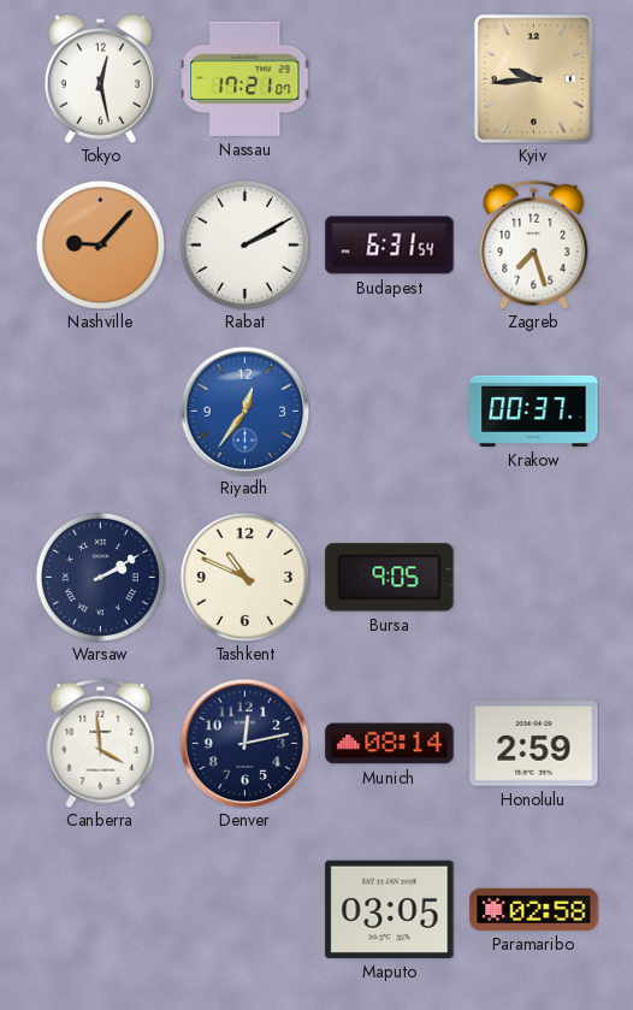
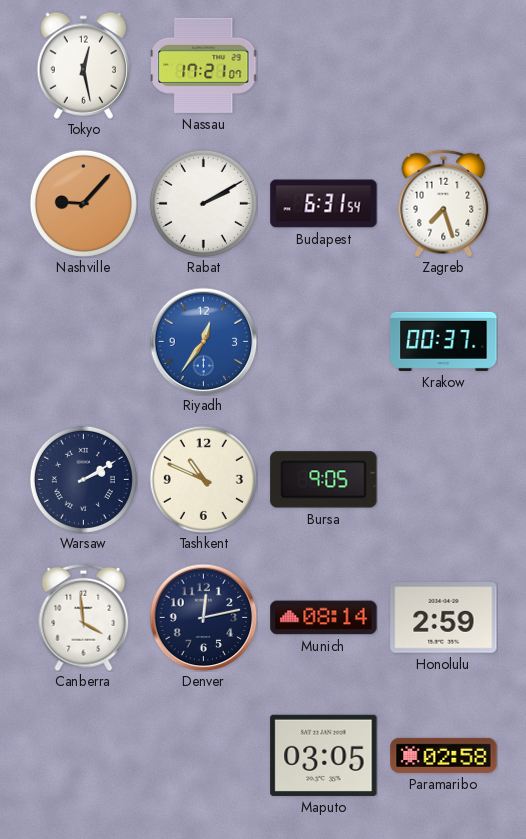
Kyiv: 9:44 -> none
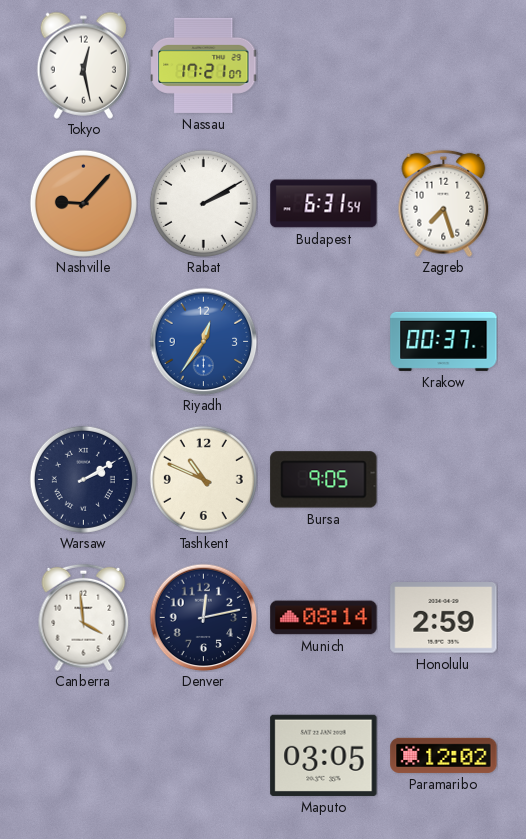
Paramaribo: 02:58 -> 12:02
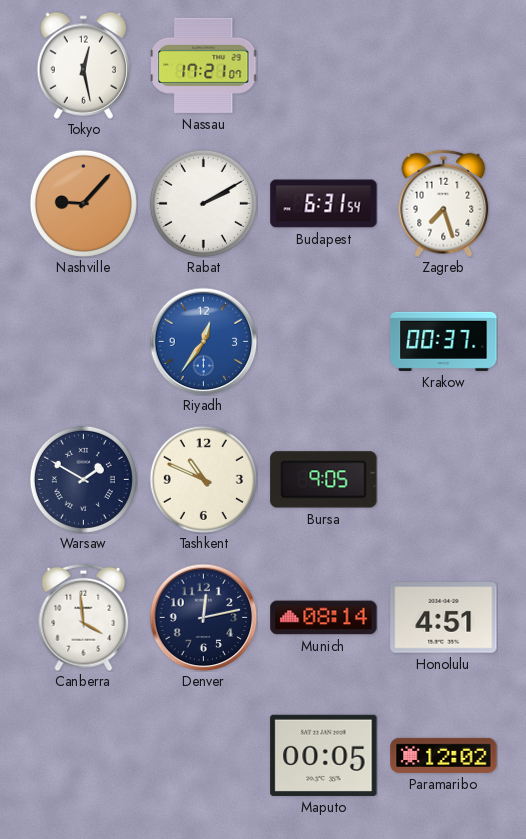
Warsaw: 2:10 -> 1:50
Honolulu: 2:59 -> 4:51
Maputo: 03:05 -> 00:05
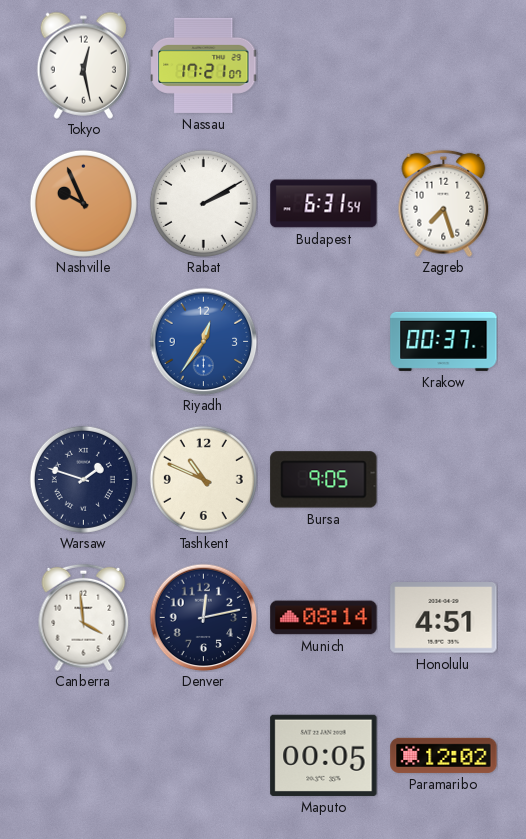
Nashville: 9:07 -> 9:56
Warsaw: 1:50 -> 1:48
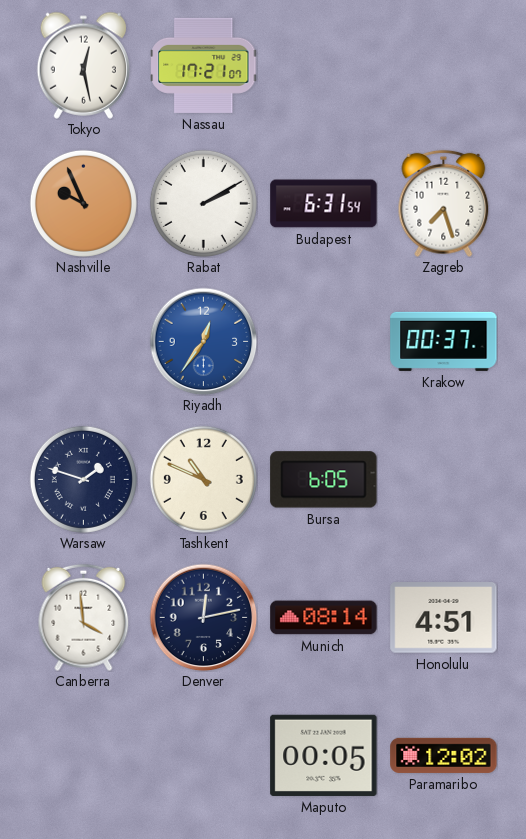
Bursa: 9:05 -> 6:05
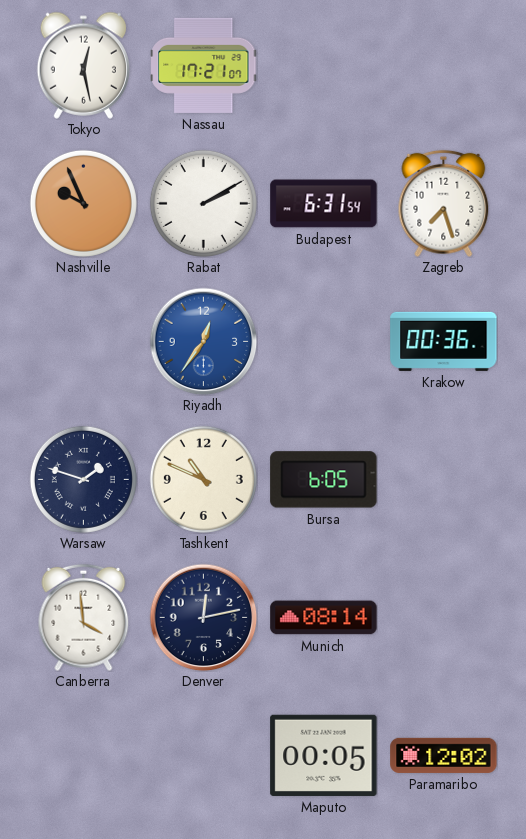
Krakow: 00:37 -> 00:36
Honolulu: 4:51 -> none
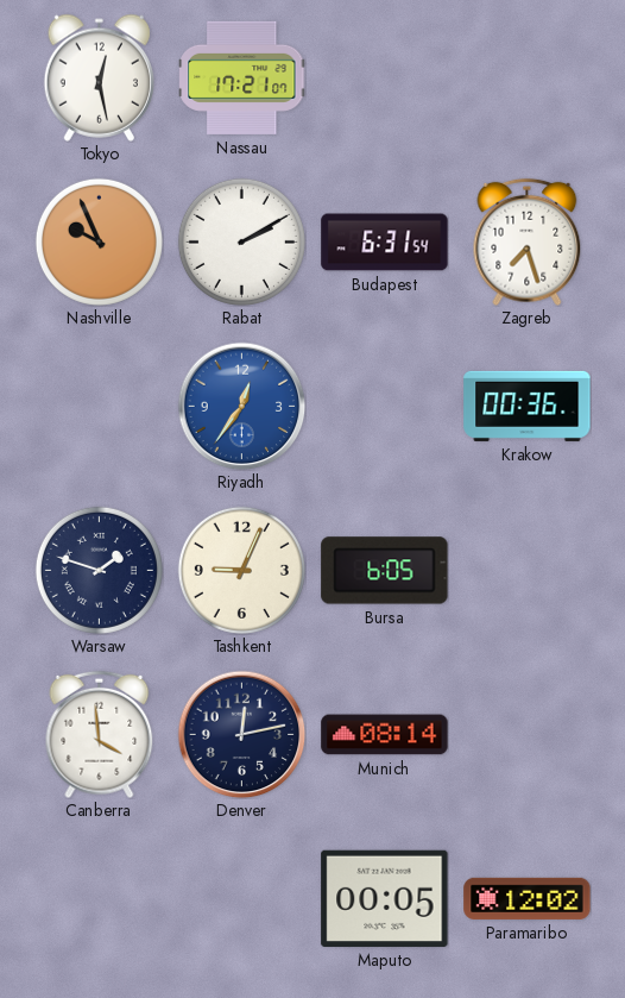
Tashkent: 10:49 -> 9:04
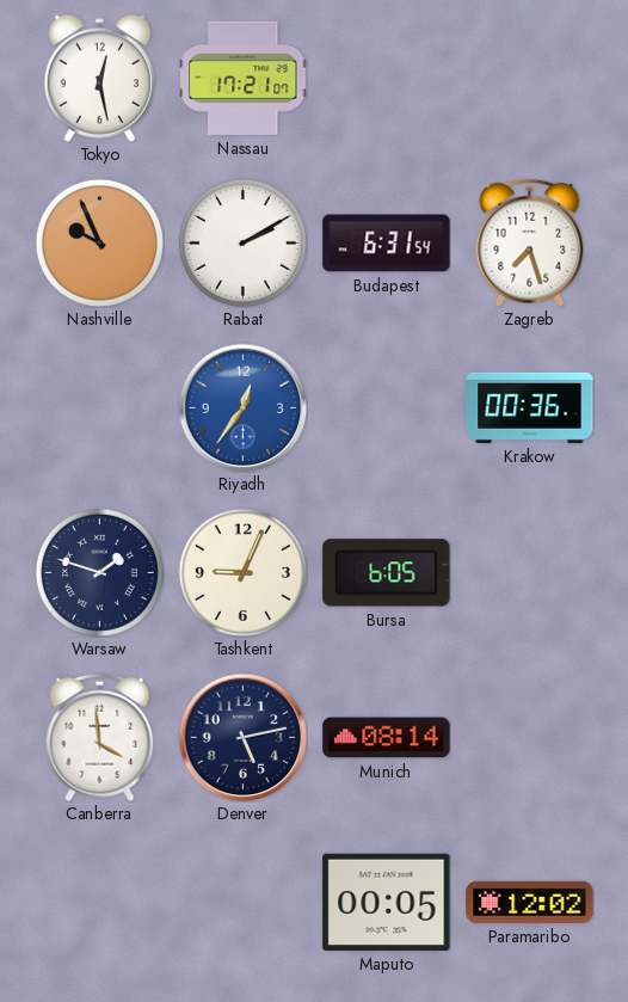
Denver: 12:13 -> 5:13
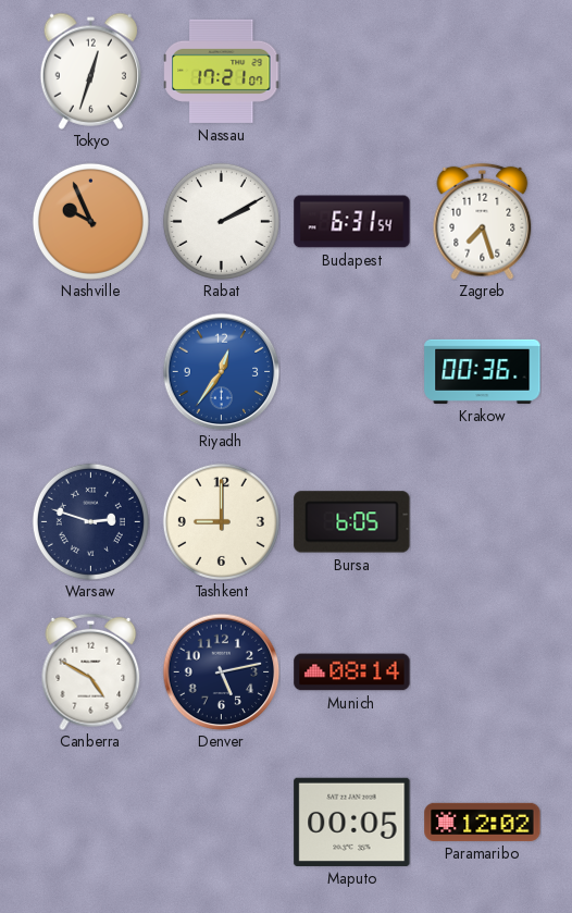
Tokyo: 12:28 -> 12:33
Warsaw: 1:48 -> 2:48
Tashkent: 9:04 -> 9:00
Canberra: 3:59 -> 4:50
